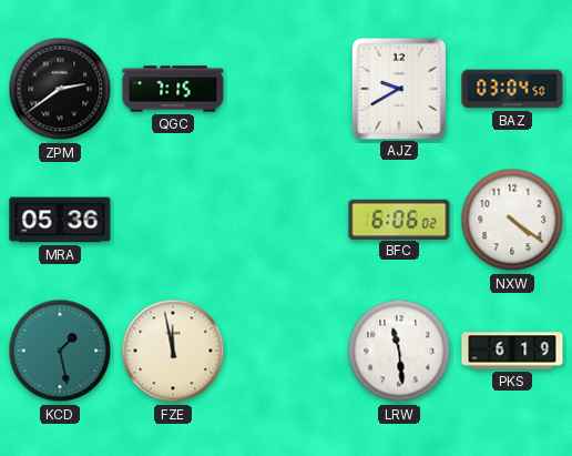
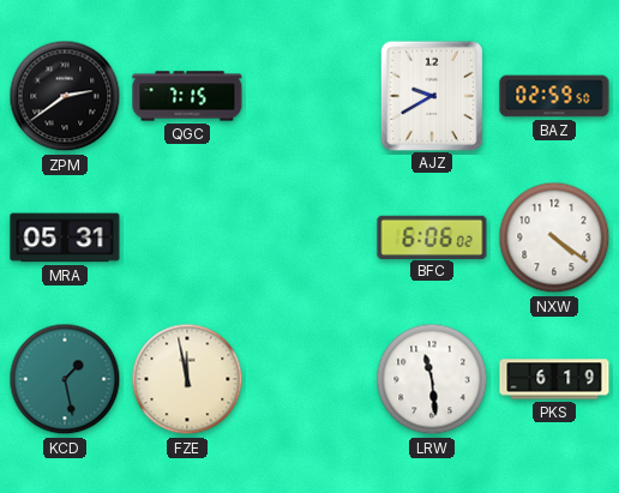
BAZ: 03:04 -> 02:59
MRA: 05:36 -> 05:31
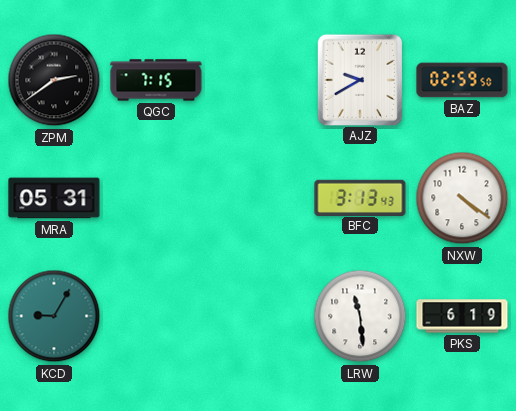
BFC: 6:06 -> 3:13
KCD: 1:28 -> 9:05
FZE: 11:58 -> none
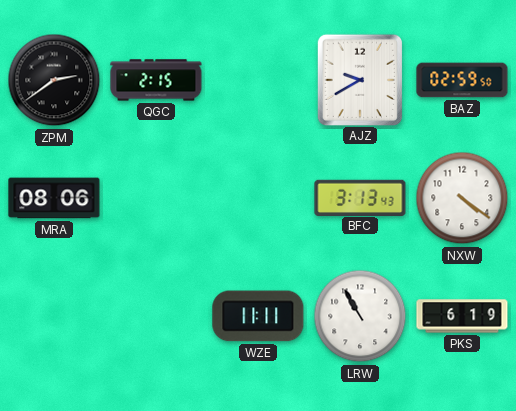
QGC: 7:15 -> 2:15
MRA: 05:31 -> 08:06
KCD: 9:05 -> none
WZE: none -> 11:11
LRW: 11:29 -> 10:55
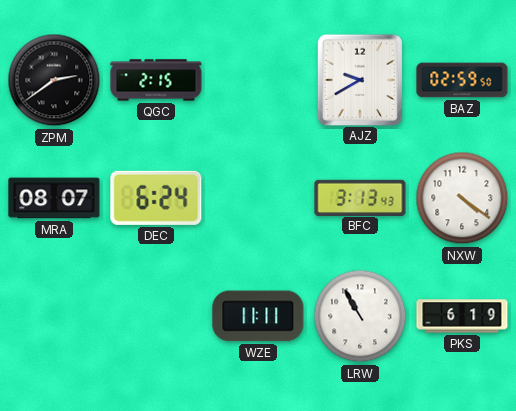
MRA: 08:06 -> 08:07
DEC: none -> 6:24
